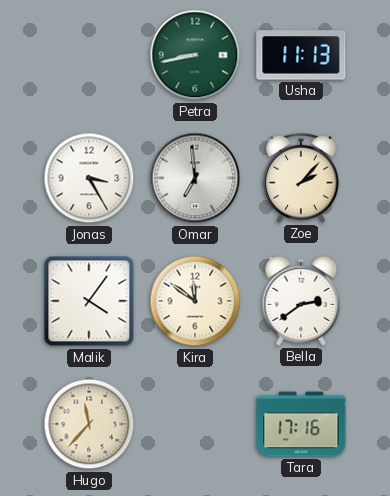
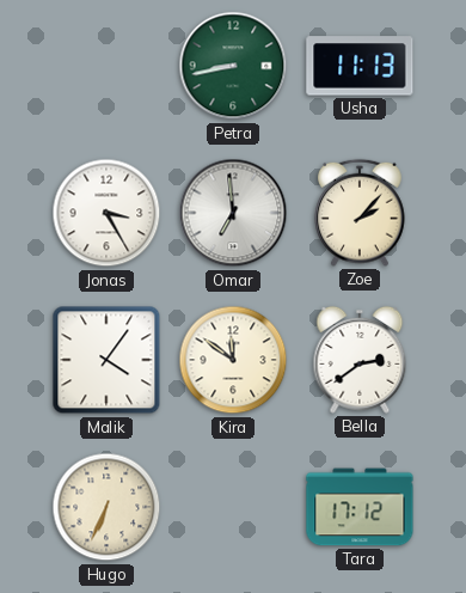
Hugo: 11:37 -> 6:34
Tara: 17:16 -> 17:12
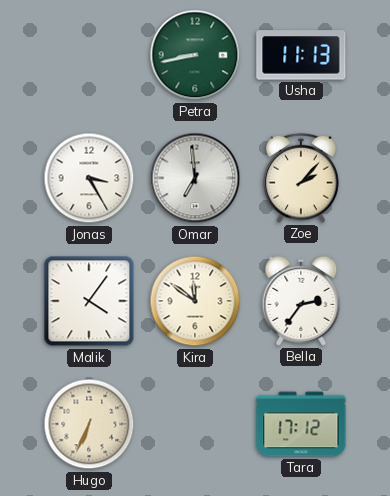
Bella: 2:39 -> 2:36
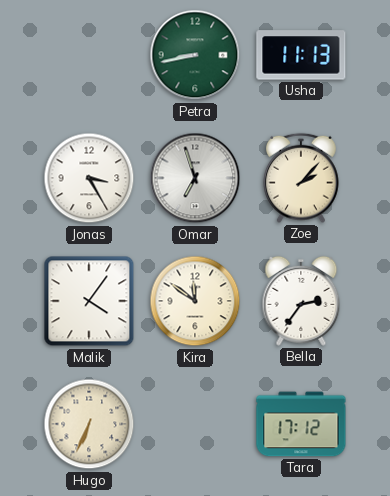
Omar: 6:59 -> 6:57
